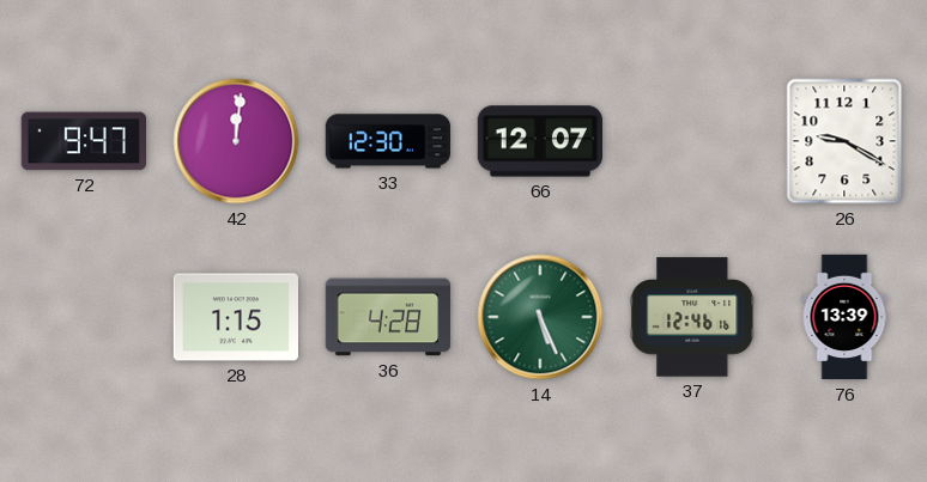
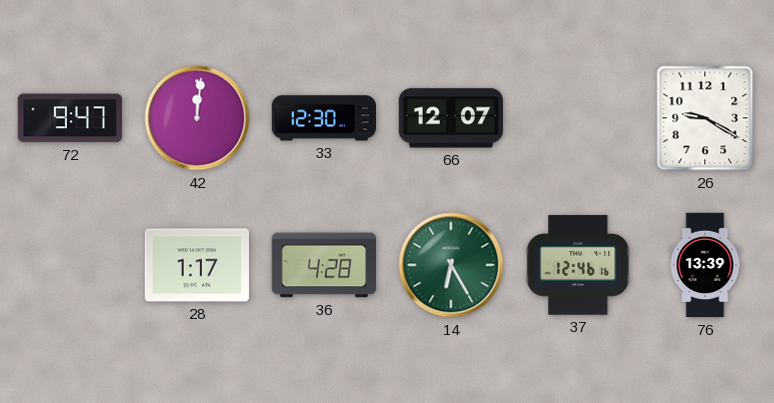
28: 1:15 -> 1:17
14: 5:26 -> 6:25
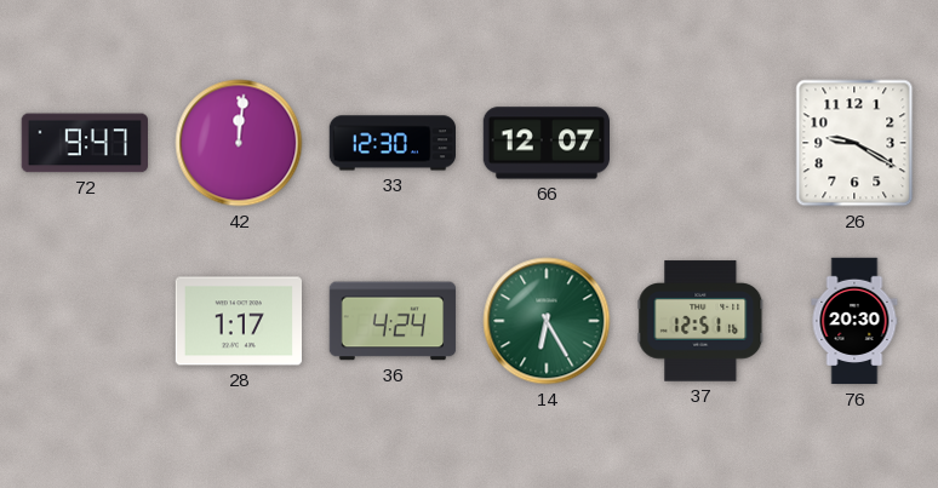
36: 4:28 -> 4:24
37: 12:46 -> 12:51
76: 13:39 -> 20:30
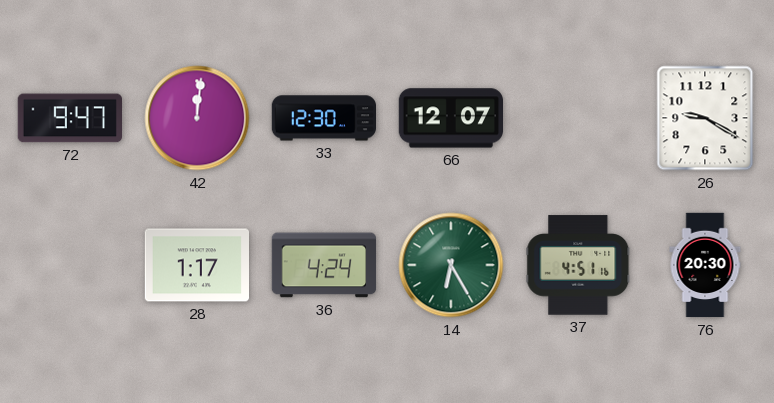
37: 12:51 -> 4:51
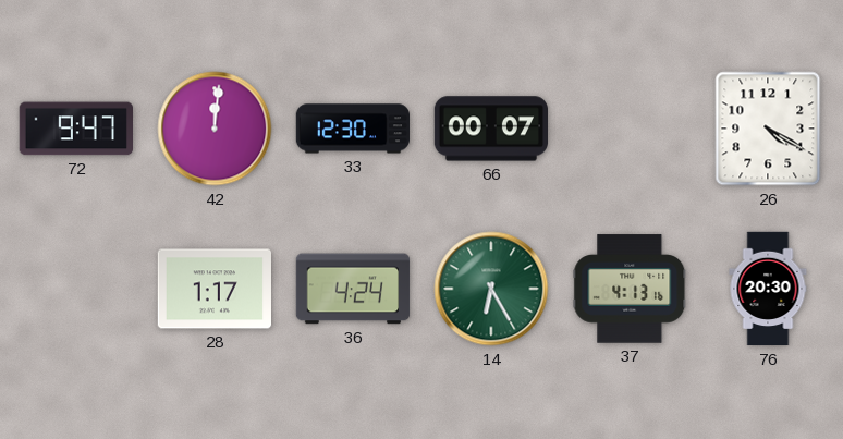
66: 12:07 -> 00:07
26: 9:20 -> 4:20
37: 4:51 -> 4:13
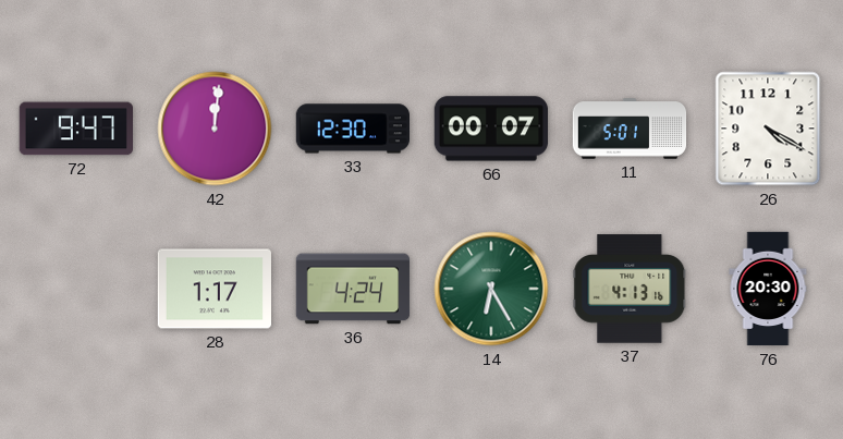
11: none -> 5:01
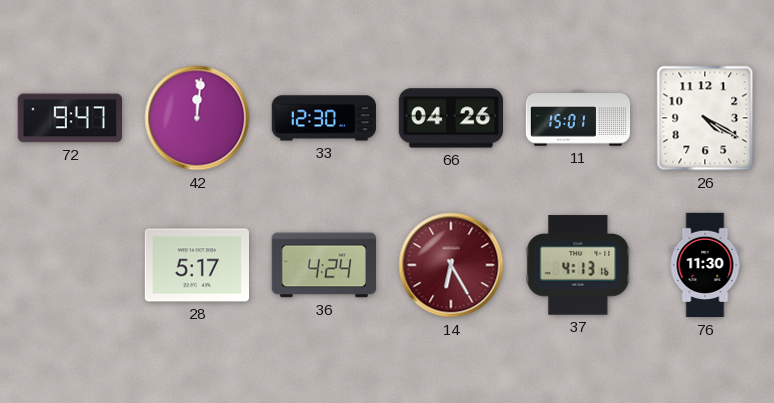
66: 00:07 -> 04:26
11: 5:01 -> 15:01
28: 1:17 -> 5:17
14 dial: green -> burgundy
76: 20:30 -> 11:30
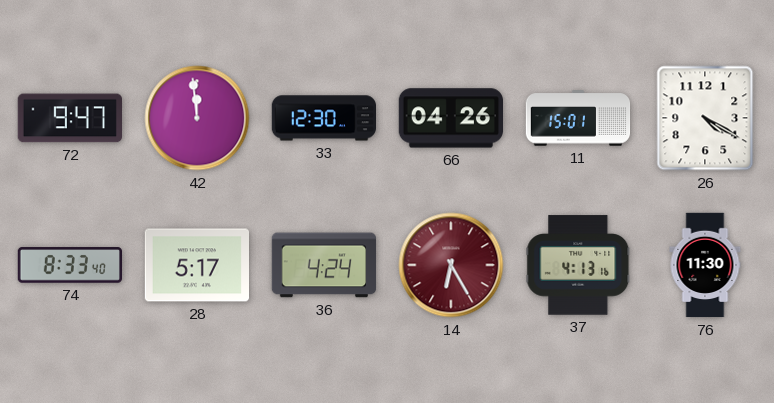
42: 12:01 -> 11:59
74: none -> 8:33
